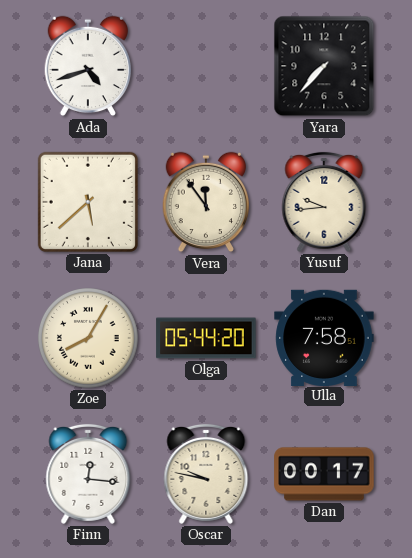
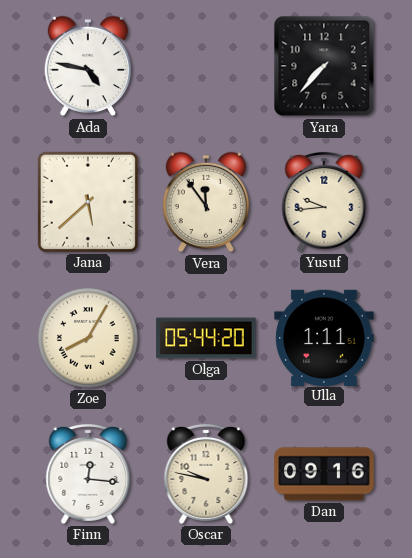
Ada: 4:42 -> 4:47
Ulla: 7:58 -> 1:11
Dan: 00:17 -> 09:16
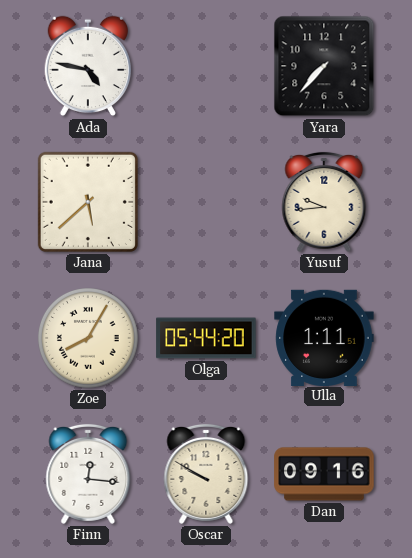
Vera: 11:54 -> none
Oscar: 9:47 -> 9:50
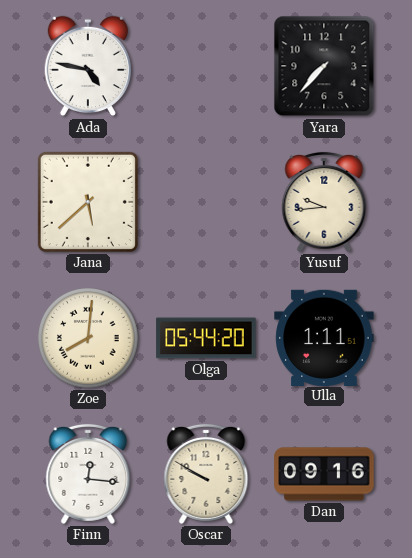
Zoe: 8:05 -> 8:01
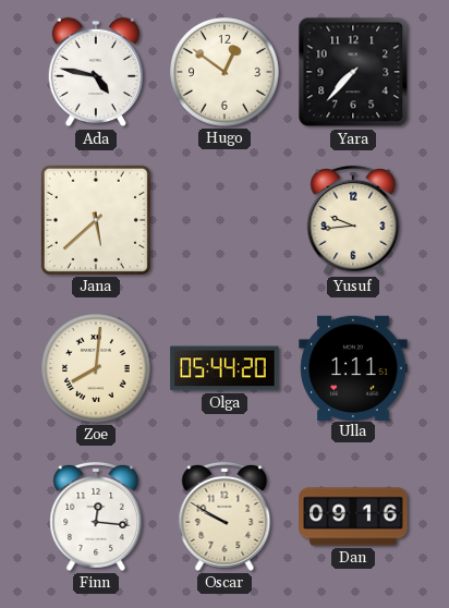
Hugo: none -> 12:51
